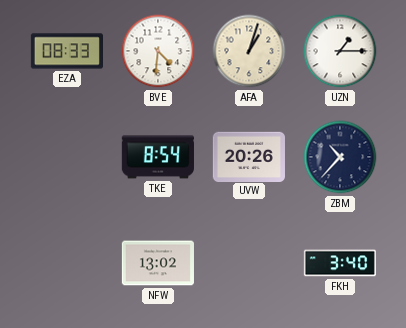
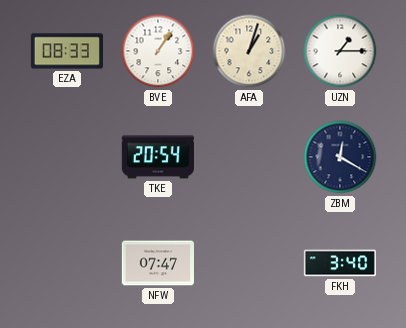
BVE: 4:31 -> 1:06
TKE: 8:54 -> 20:54
UVW: 20:26 -> none
ZBM: 10:37 -> 12:20
NFW: 13:02 -> 07:47
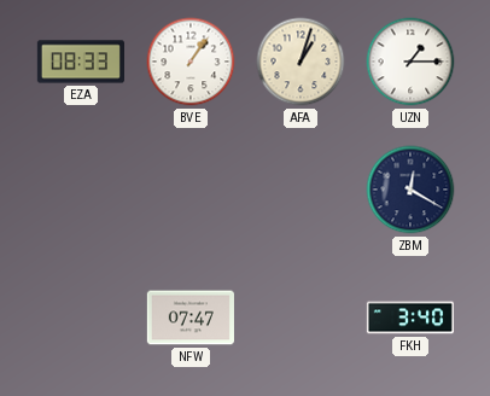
TKE: 20:54 -> none
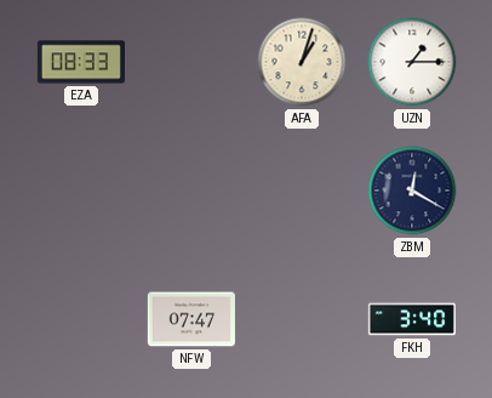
BVE: 1:06 -> none
